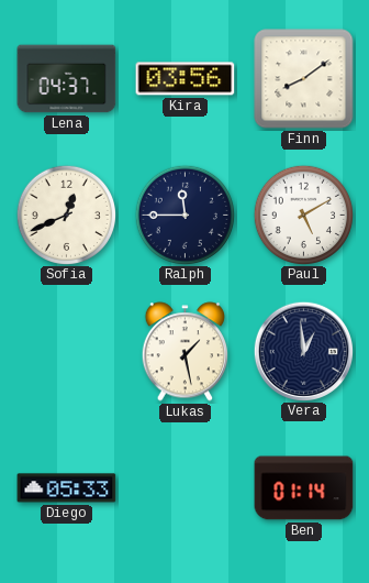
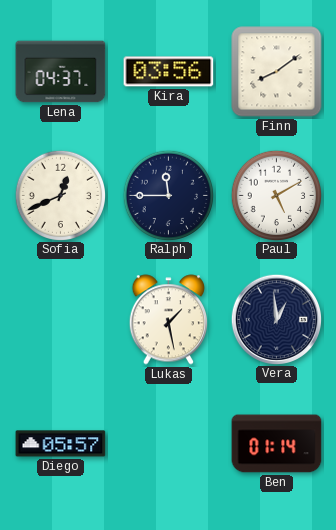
Diego: 05:33 -> 05:57
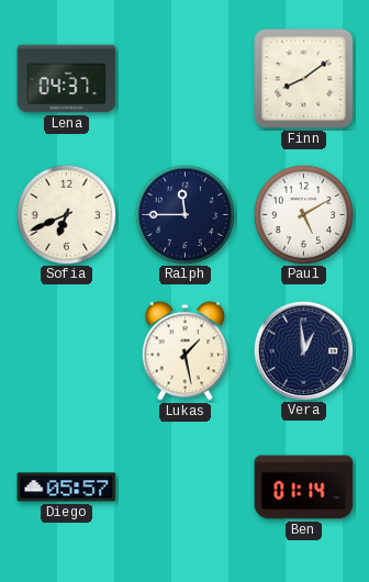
Kira: 03:56 -> none
Sofia: 12:41 -> 6:41
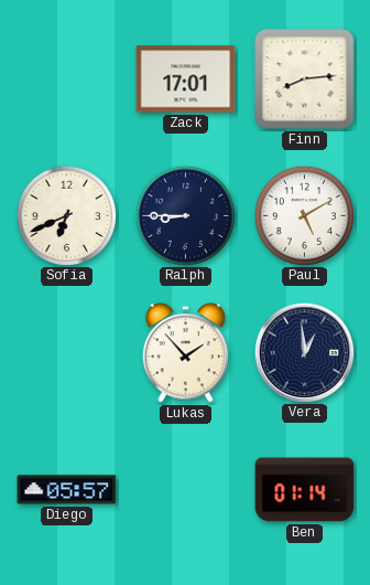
Lena: 04:37 -> none
Zack: none -> 17:01
Finn: 8:09 -> 8:14
Ralph: 11:45 -> 8:45
Lukas: 1:28 -> 1:53
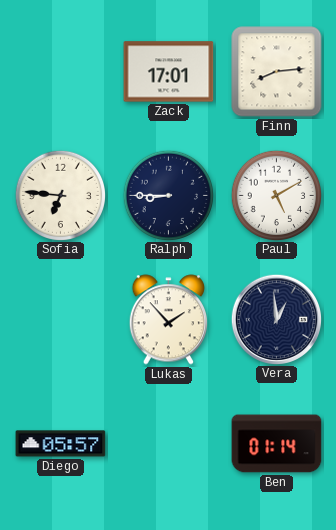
Sofia: 6:41 -> 6:46
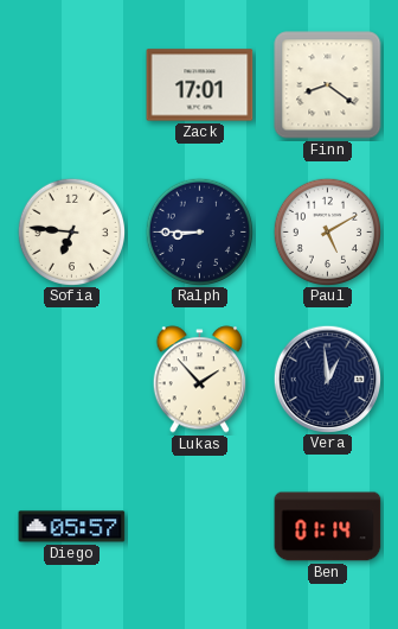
Finn: 8:14 -> 8:21
